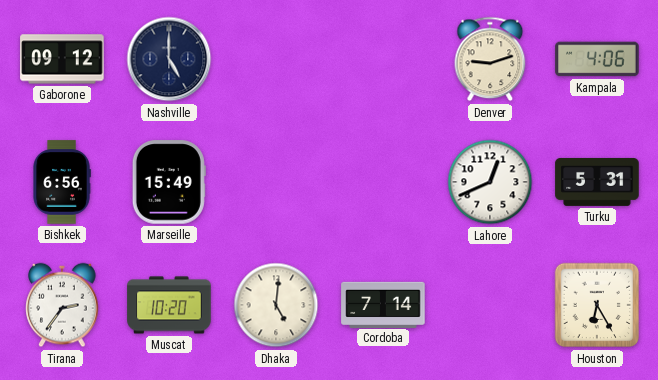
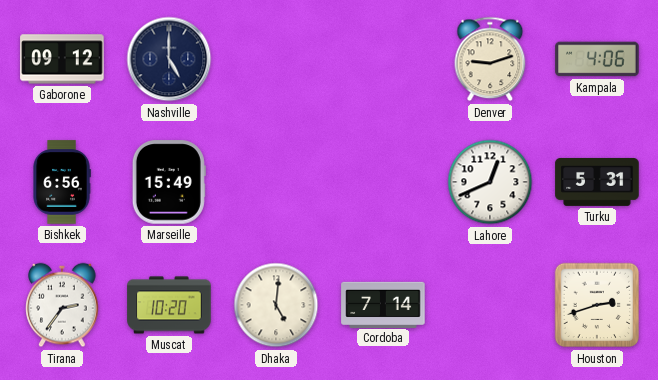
Houston: 6:25 -> 2:42
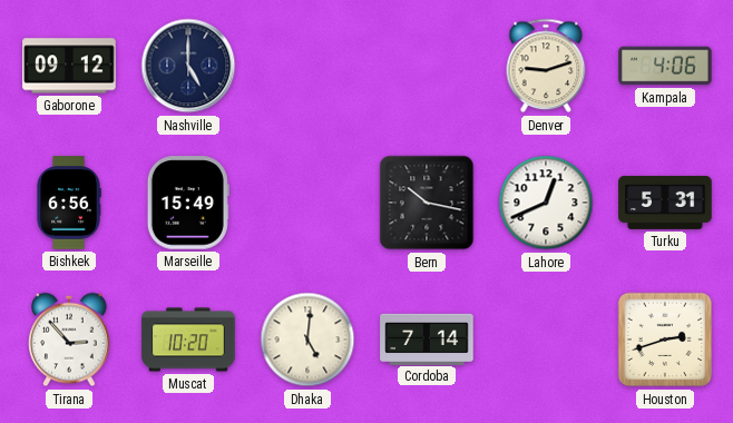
Bern: none -> 10:17
Tirana: 2:36 -> 2:53
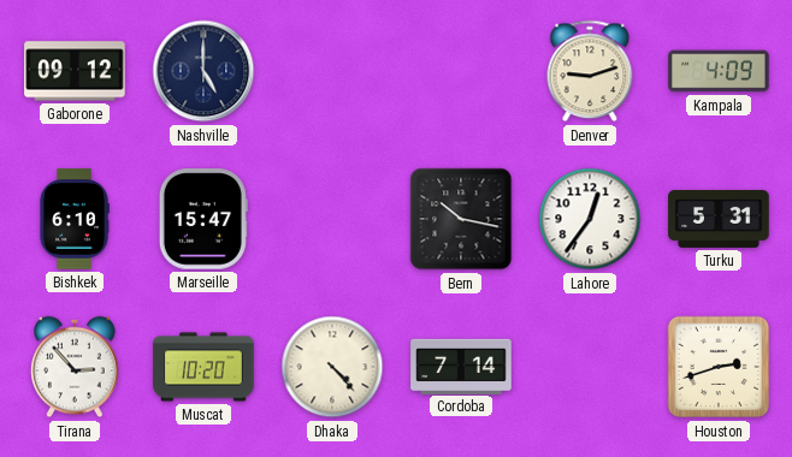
Kampala: 4:06 -> 4:09
Bishkek: 6:56 -> 6:10
Marseille: 15:49 -> 15:47
Lahore: 12:41 -> 12:36
Dhaka: 5:01 -> 4:23
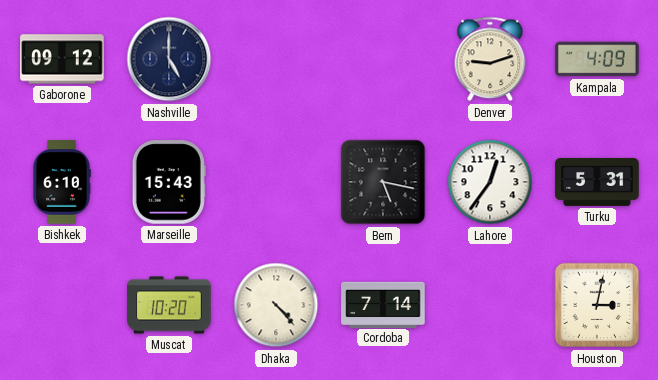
Marseille: 15:47 -> 15:43
Bern: 10:17 -> 5:17
Tirana: 2:53 -> none
Houston: 2:42 -> 3:02
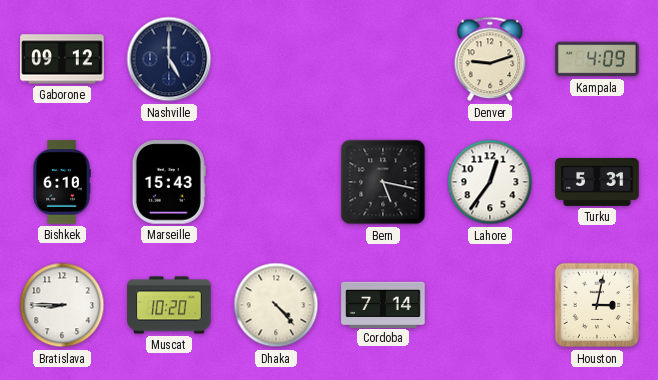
Bratislava: none -> 8:45
